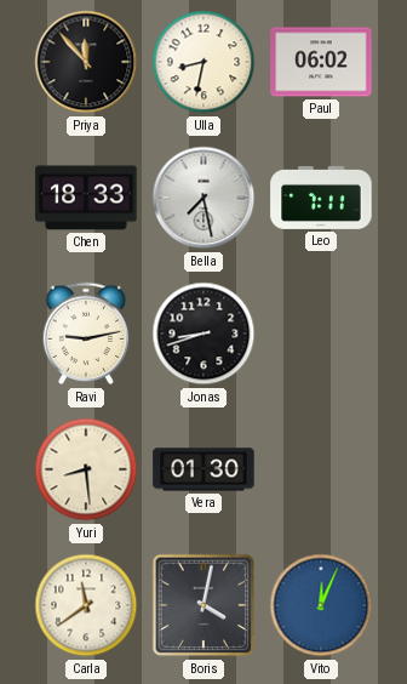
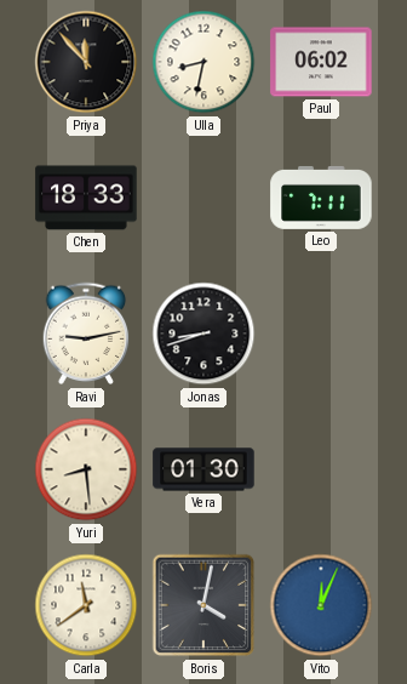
Bella: 7:28 -> none
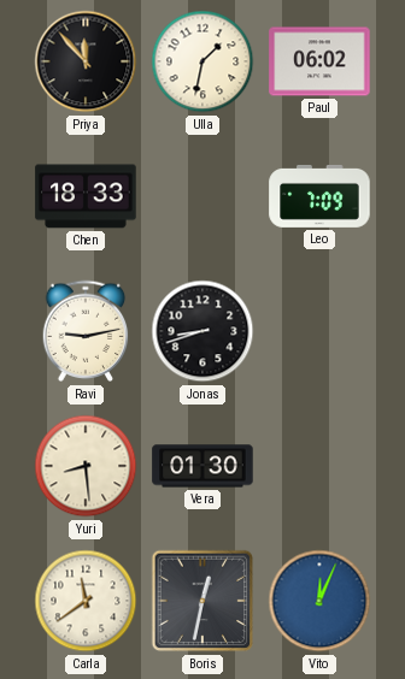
Ulla: 8:32 -> 1:32
Leo: 7:11 -> 7:09
Boris: 4:02 -> 12:32
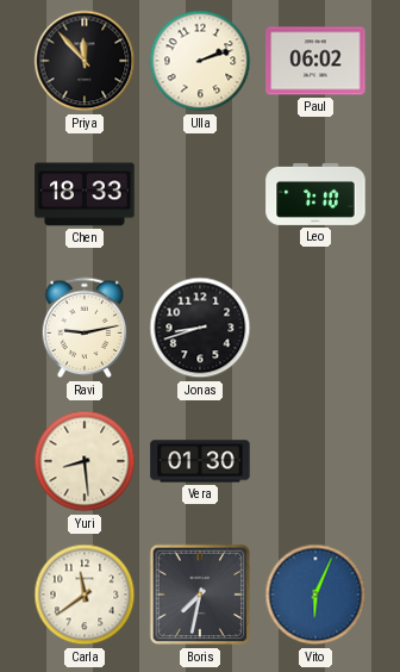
Ulla: 1:32 -> 2:12
Leo: 7:09 -> 7:10
Boris: 12:32 -> 7:32
Vito: 12:04 -> 6:04
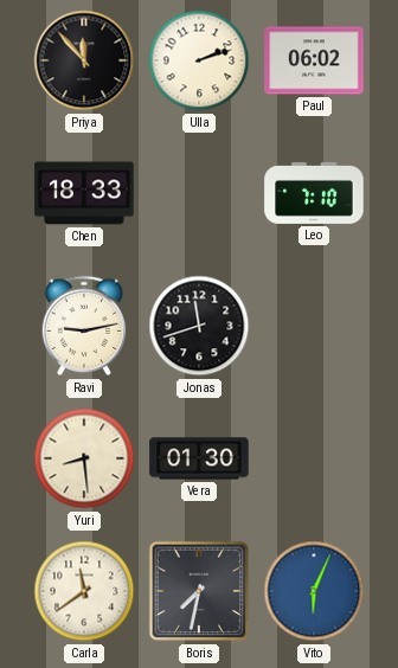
Jonas: 8:42 -> 11:42
